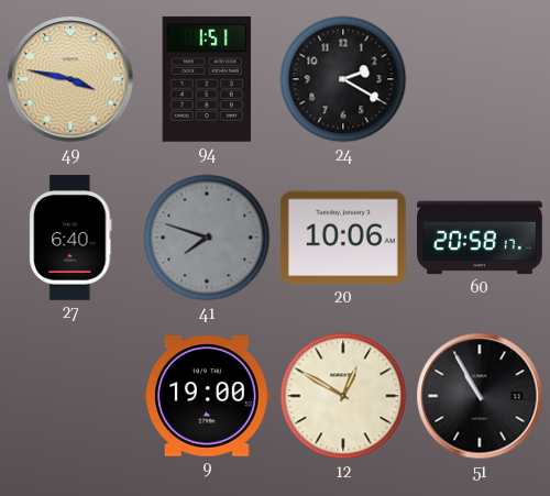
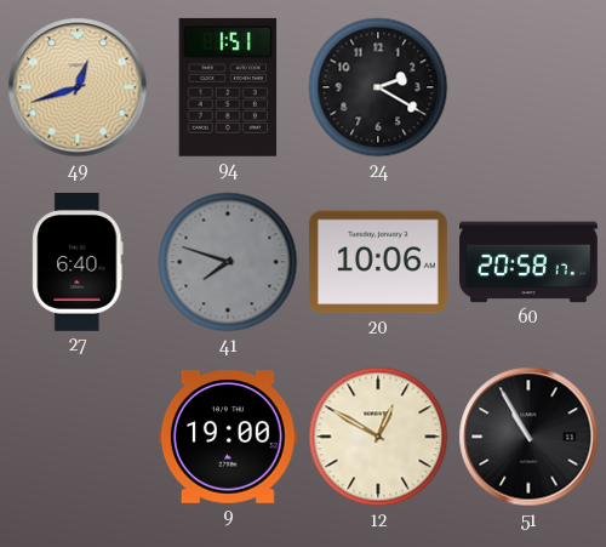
49: 3:47 -> 12:42
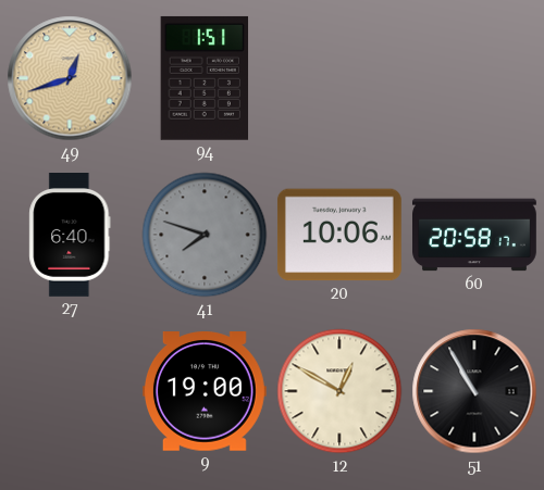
24: 2:20 -> none
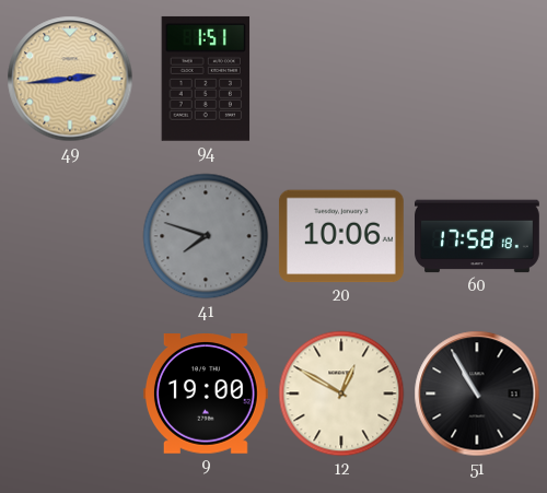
49: 12:42 -> 2:44
27: 6:40 -> none
60: 20:58 -> 17:58
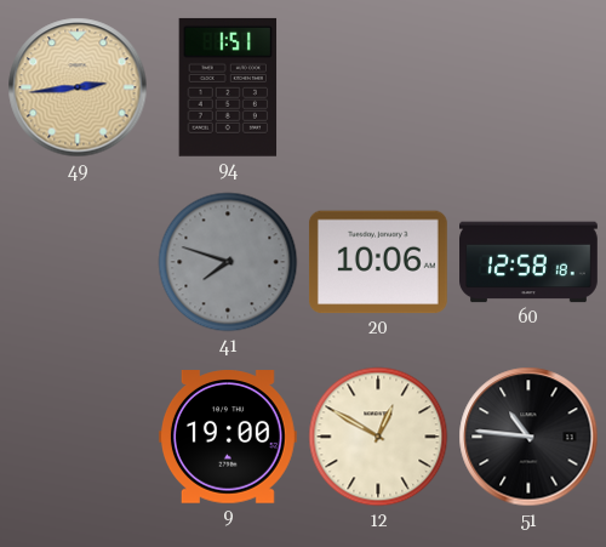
60: 17:58 -> 12:58
51: 10:55 -> 10:46
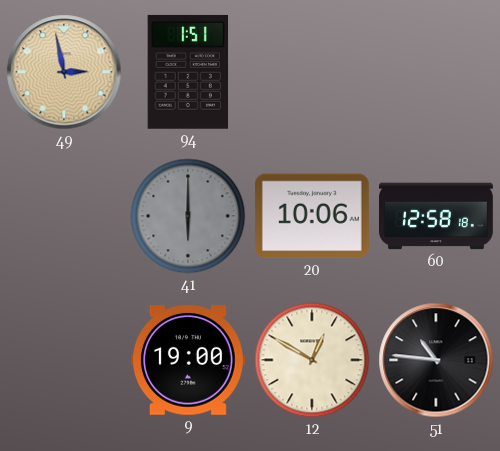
49: 2:44 -> 2:58
41: 7:48 -> 6:00
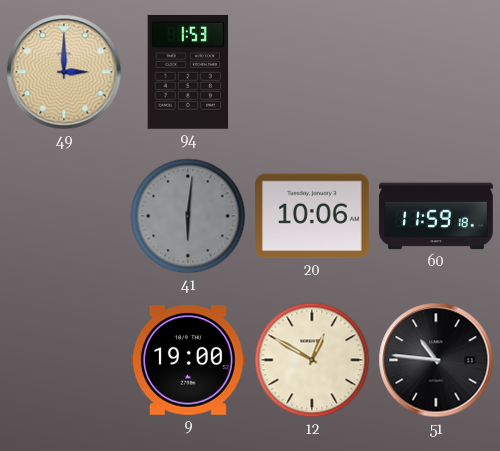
49: 2:58 -> 3:00
94: 1:51 -> 1:53
41: 6:00 -> 6:01
60: 12:58 -> 11:59
